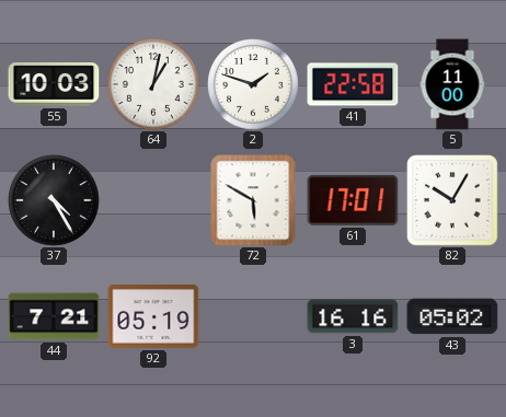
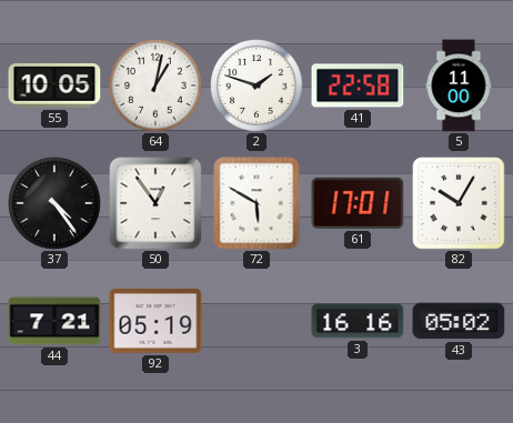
55: 10:03 -> 10:05
37: 4:25 -> 4:24
50: none -> 12:54
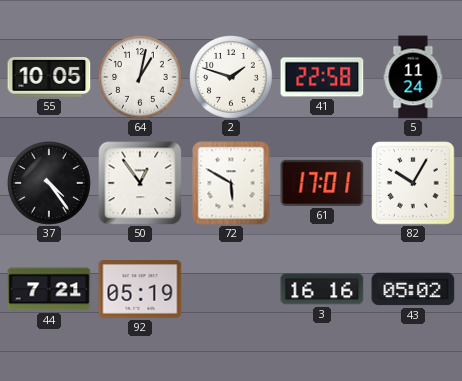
5: 11:00 -> 11:24
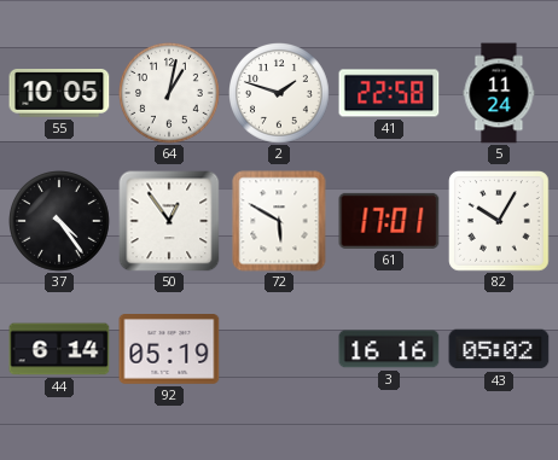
44: 7:21 -> 6:14
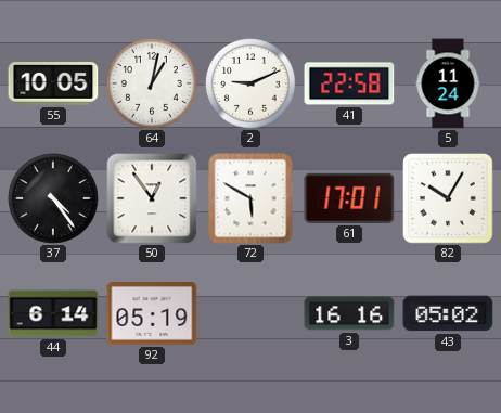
2: 1:48 -> 9:11
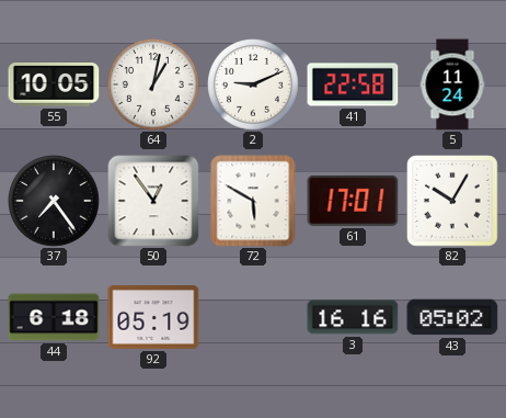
37: 4:24 -> 7:24
44: 6:14 -> 6:18
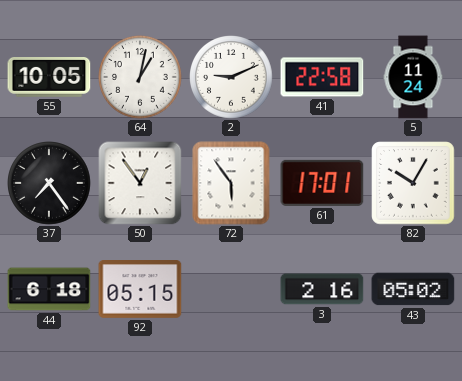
72: 5:50 -> 5:54
92: 05:19 -> 05:15
3: 16:16 -> 2:16
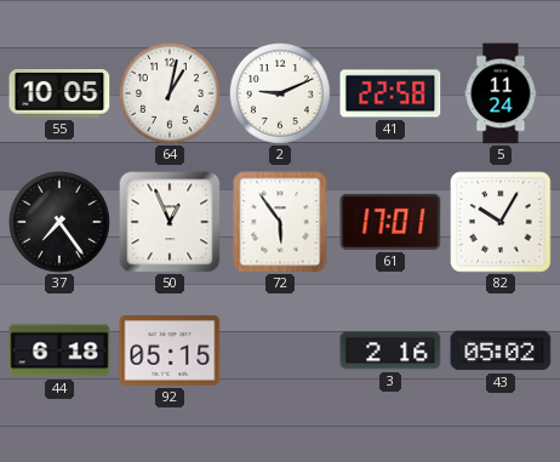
50: 12:54 -> 12:56
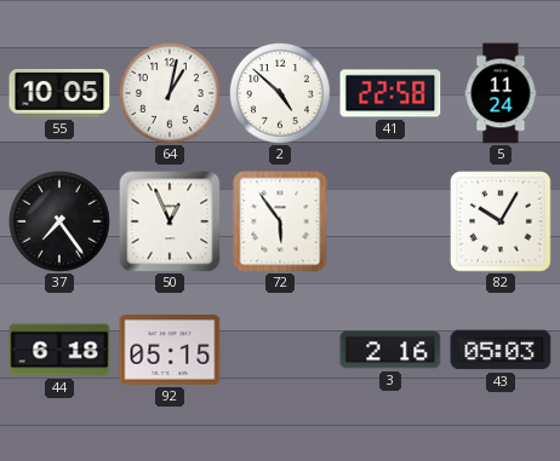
2: 9:11 -> 4:52
61: 17:01 -> none
43: 05:02 -> 05:03
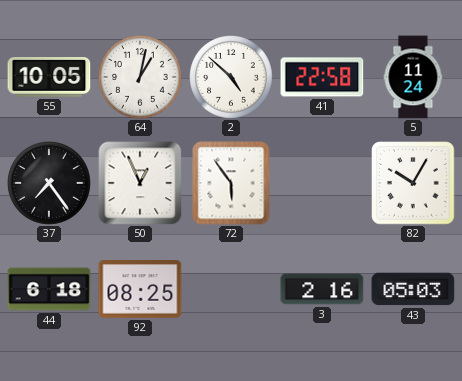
92: 05:15 -> 08:25
